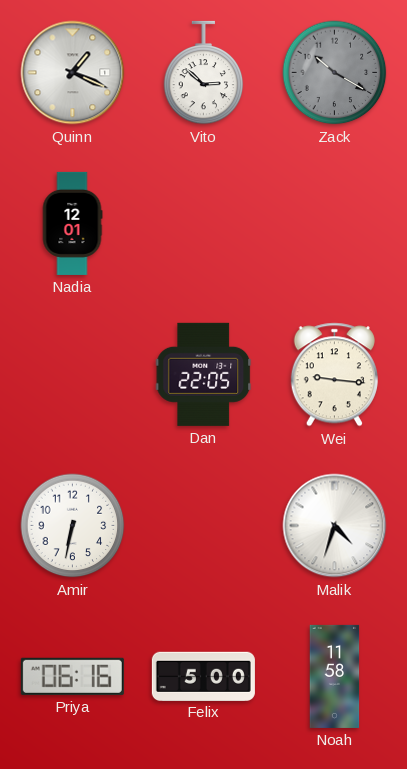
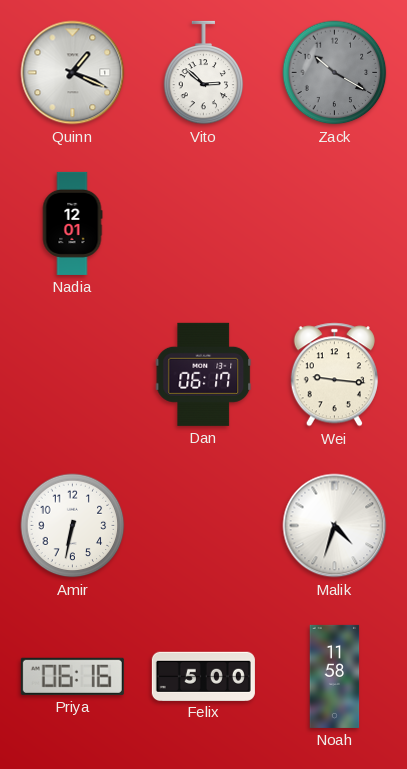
Dan: 22:05 -> 06:17
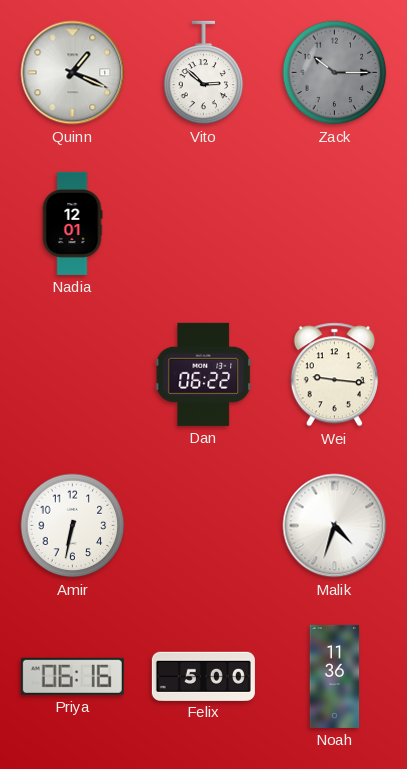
Zack: 10:20 -> 10:15
Dan: 06:17 -> 06:22
Noah: 11:58 -> 11:36
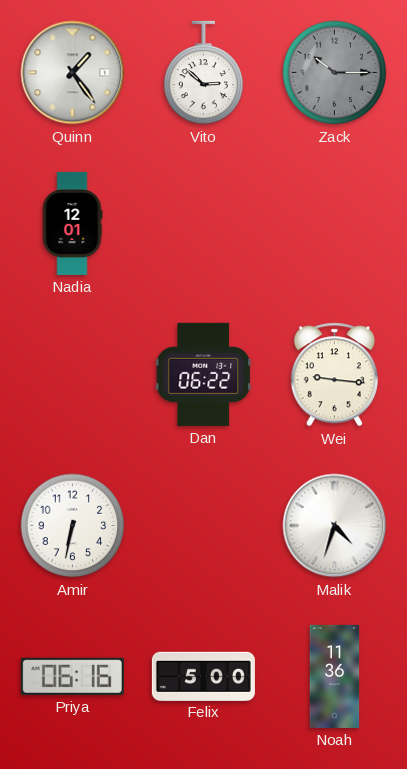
Quinn: 1:19 -> 1:24
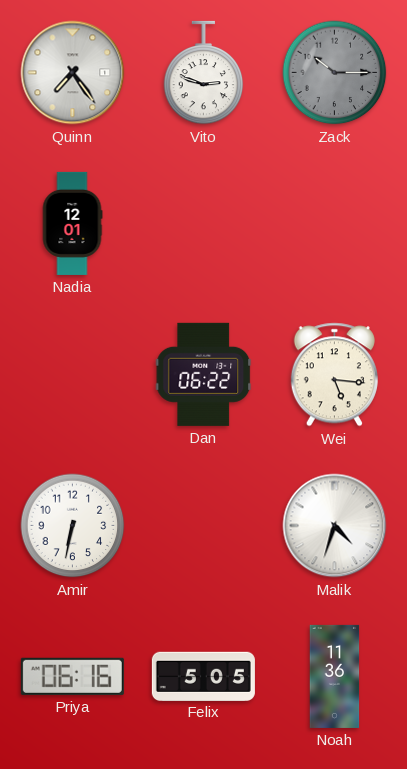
Quinn: 1:24 -> 7:24
Vito: 2:52 -> 2:48
Wei: 9:16 -> 5:16
Felix: 5:00 -> 5:05
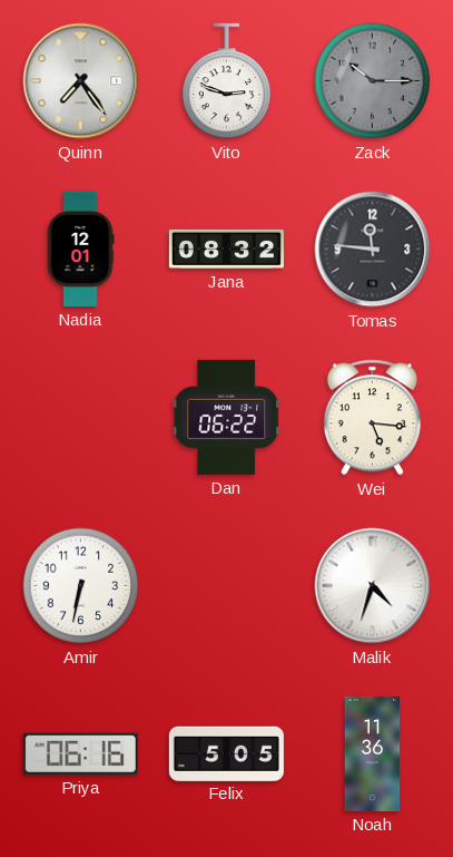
Jana: none -> 08:32
Tomas: none -> 11:46
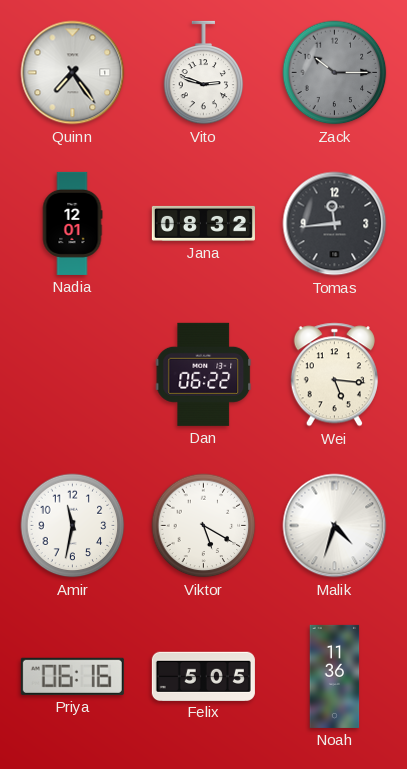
Tomas: 11:46 -> 11:44
Amir: 6:32 -> 11:32
Viktor: none -> 5:20
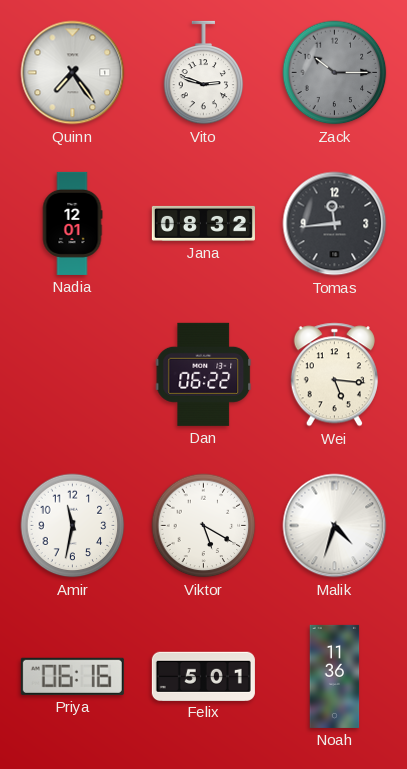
Felix: 5:05 -> 5:01
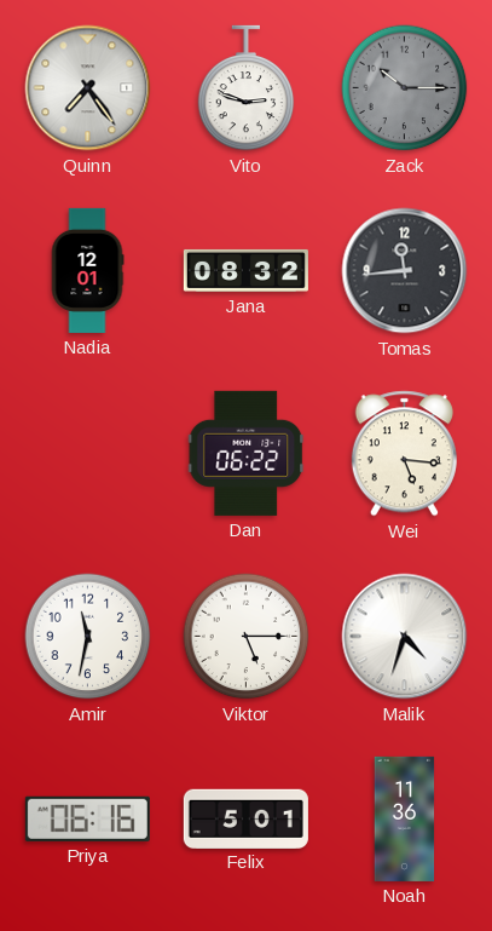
Viktor: 5:20 -> 5:15
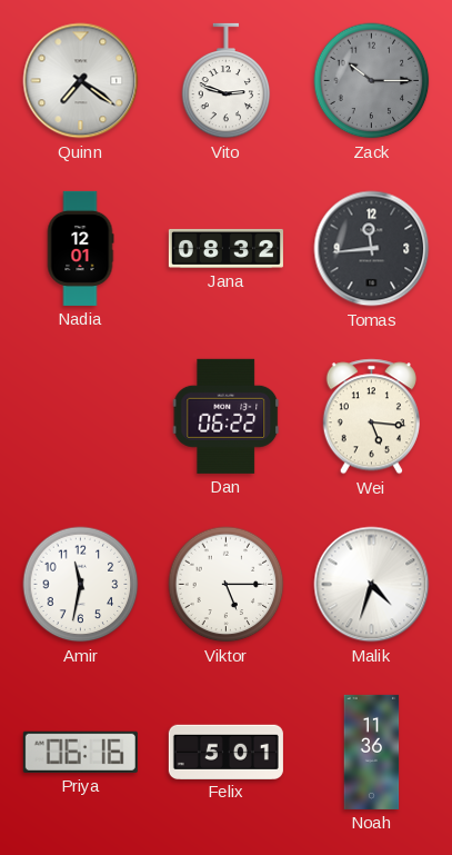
Quinn: 7:24 -> 7:21
